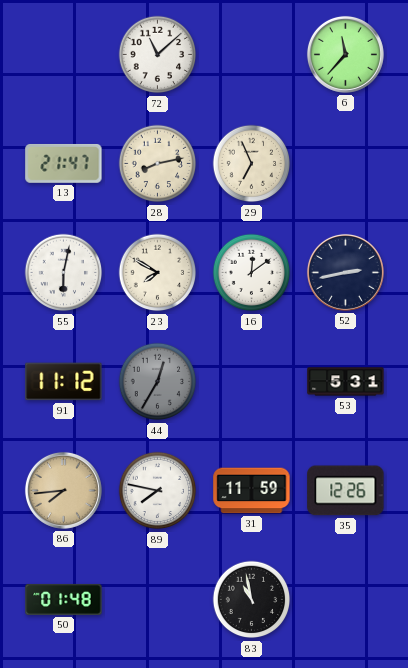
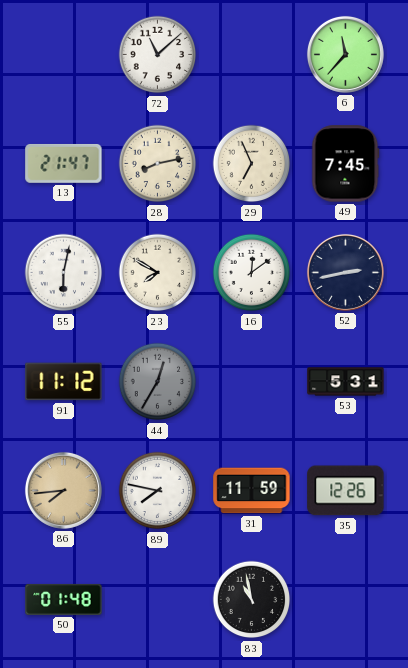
49: none -> 7:45
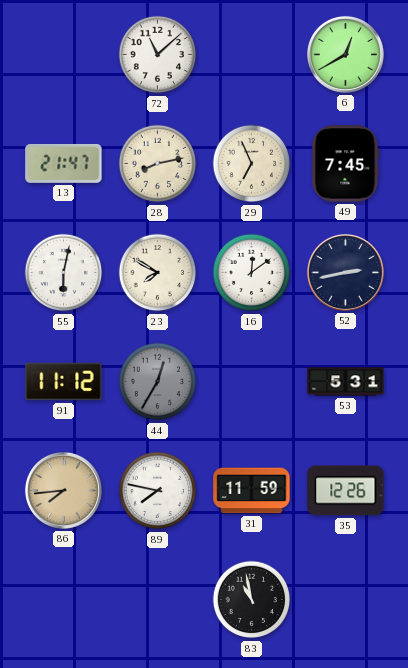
6: 11:37 -> 12:40
50: 01:48 -> none
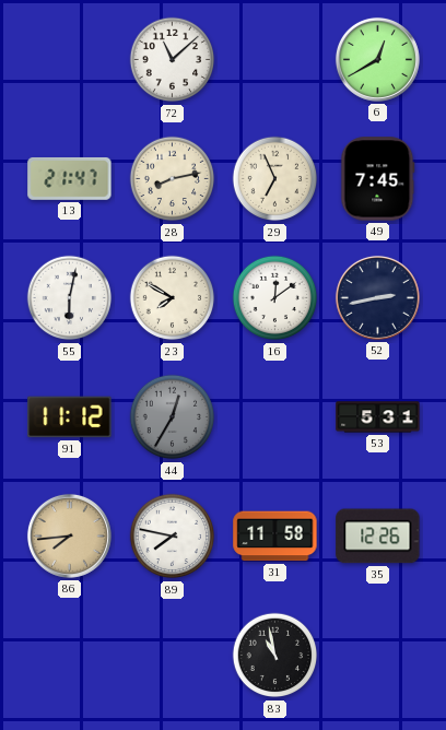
31: 11:59 -> 11:58
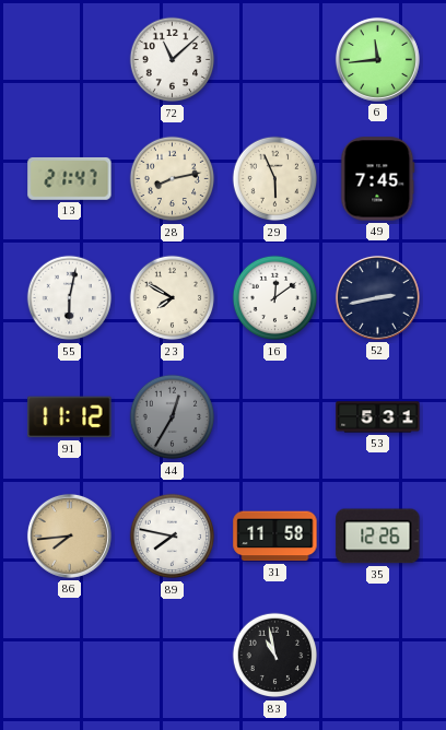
6: 12:40 -> 11:44
29: 6:56 -> 5:56
